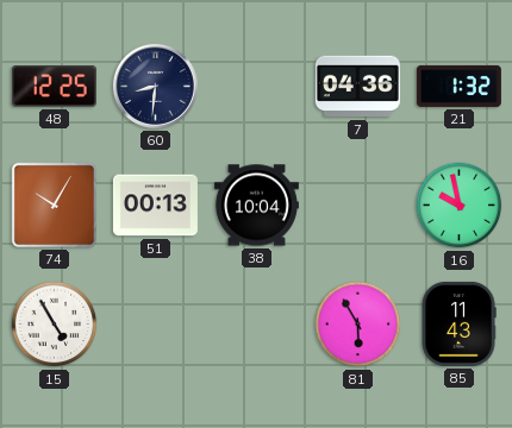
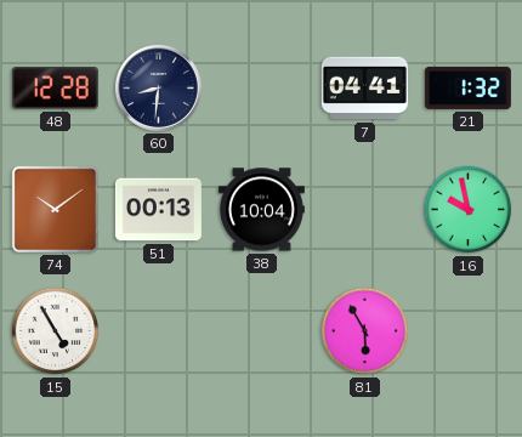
48: 12:25 -> 12:28
7: 04:36 -> 04:41
74: 10:05 -> 10:09
85: 11:43 -> none
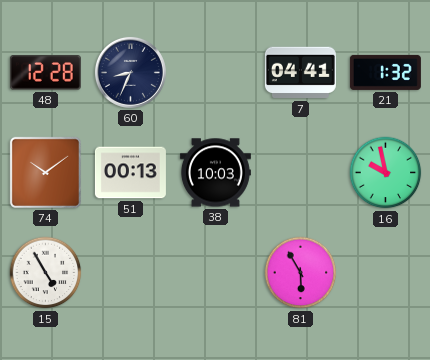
60: 8:31 -> 8:34
38: 10:04 -> 10:03
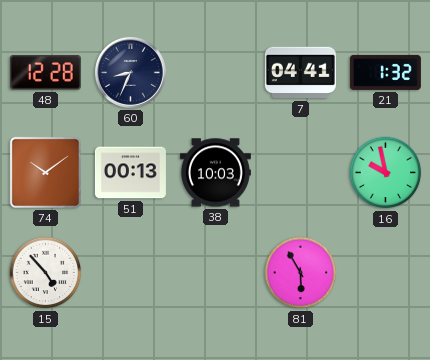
15: 4:55 -> 4:53
